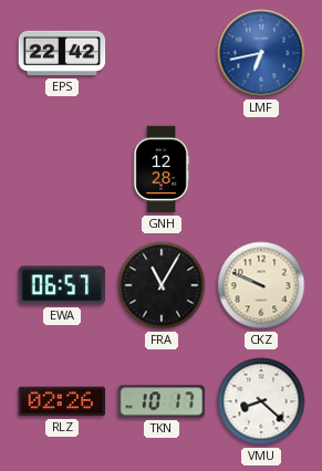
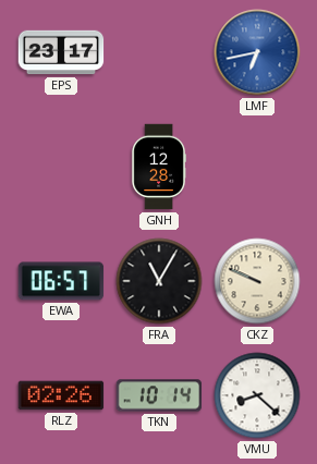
EPS: 22:42 -> 23:17
TKN: 10:17 -> 10:14
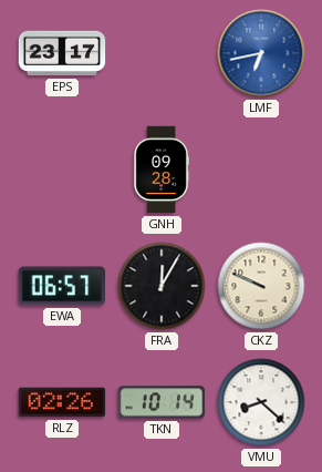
GNH: 12:28 -> 09:28
FRA: 11:05 -> 12:05
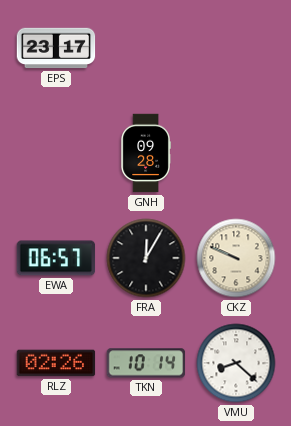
LMF: 6:43 -> none
